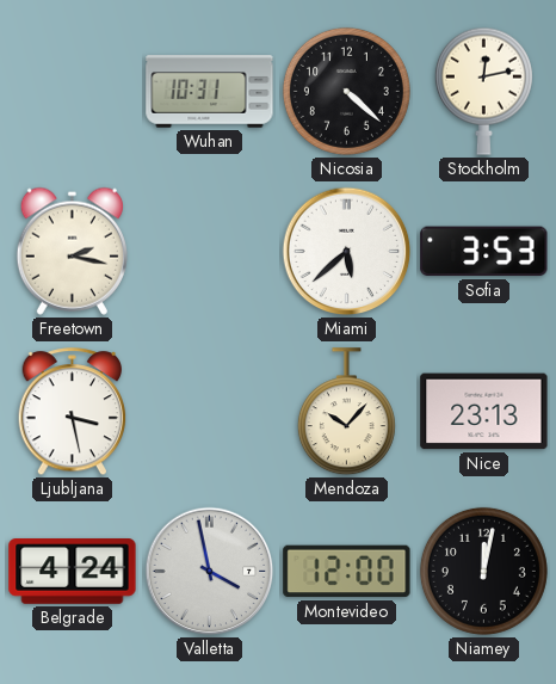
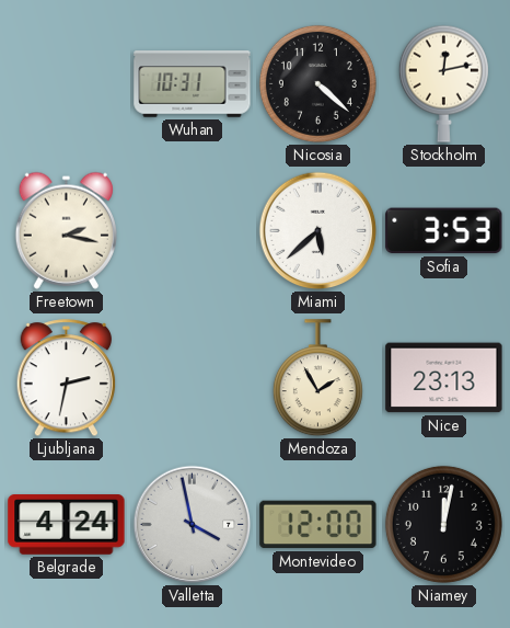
Ljubljana: 3:28 -> 2:32
Mendoza: 10:07 -> 1:55
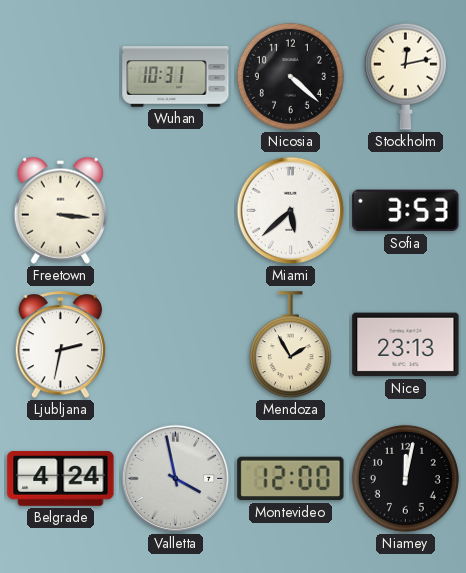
Freetown: 2:17 -> 3:16
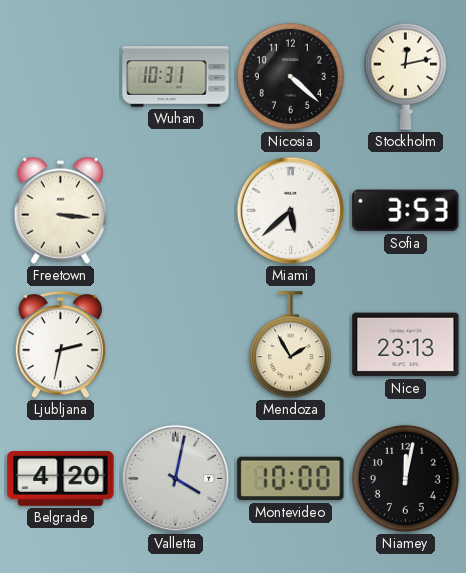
Belgrade: 4:24 -> 4:20
Valletta: 3:58 -> 4:02
Montevideo: 12:00 -> 10:00
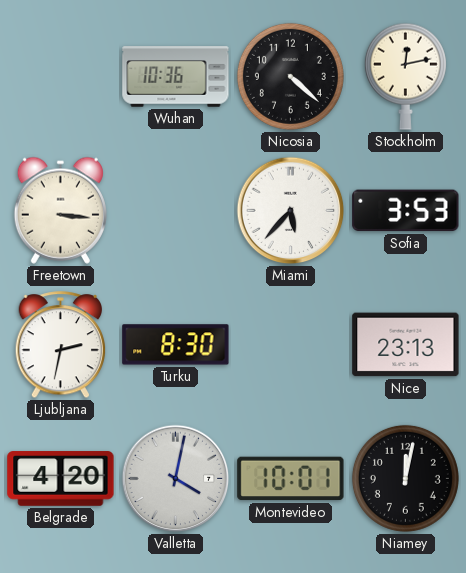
Wuhan: 10:31 -> 10:36
Miami: 5:38 -> 5:37
Turku: none -> 8:30
Mendoza: 1:55 -> none
Montevideo: 10:00 -> 10:01
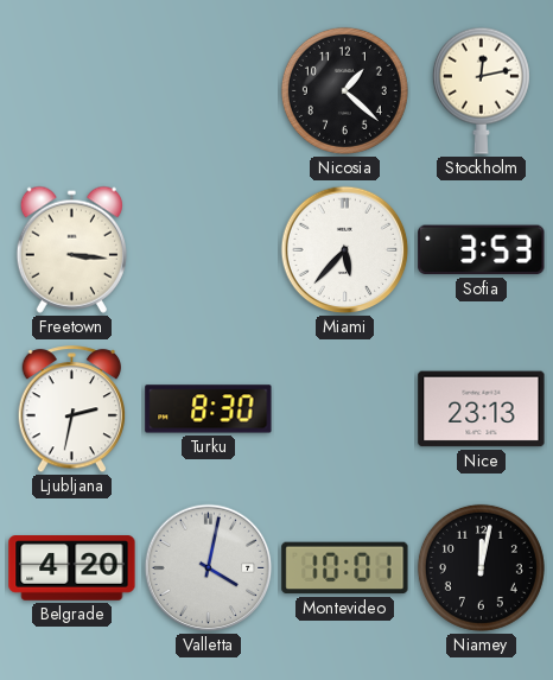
Wuhan: 10:36 -> none
Nicosia: 4:22 -> 1:22
